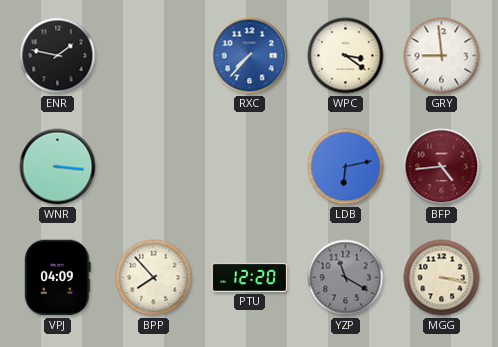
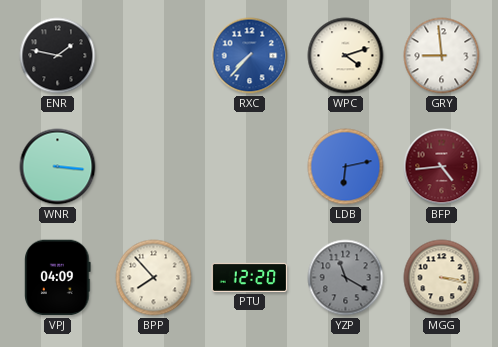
WPC: 3:21 -> 4:12
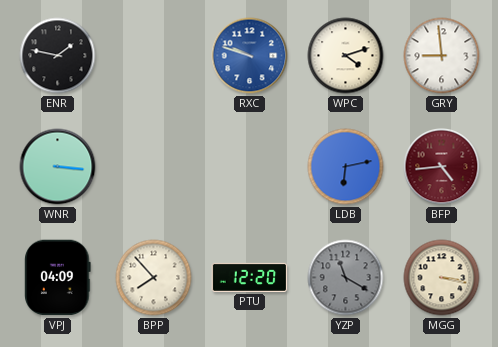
RXC: 7:37 -> 9:48
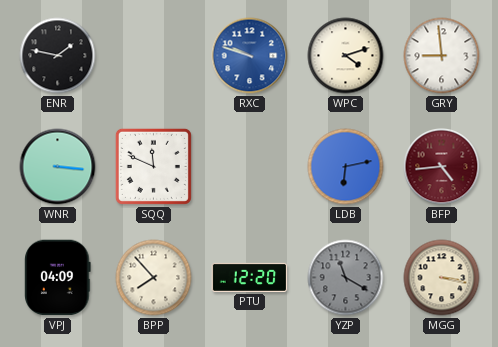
SQQ: none -> 11:49
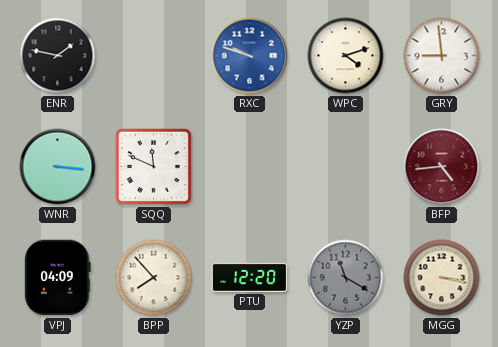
LDB: 6:13 -> none
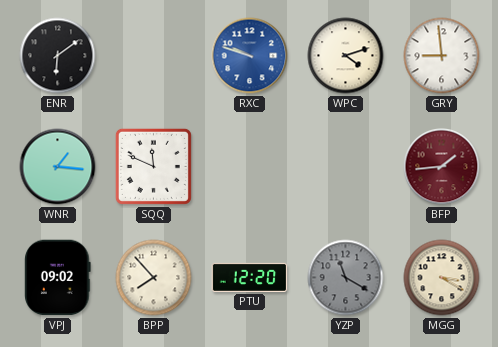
ENR: 1:47 -> 6:09
WNR: 3:16 -> 1:16
BFP: 4:44 -> 1:44
VPJ: 04:09 -> 09:02
MGG: 3:17 -> 3:20
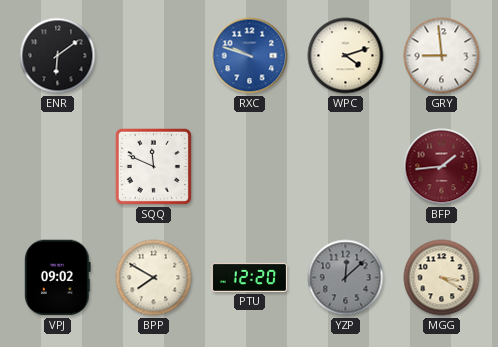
WNR: 1:16 -> none
BPP: 7:53 -> 7:50
YZP: 11:20 -> 12:08
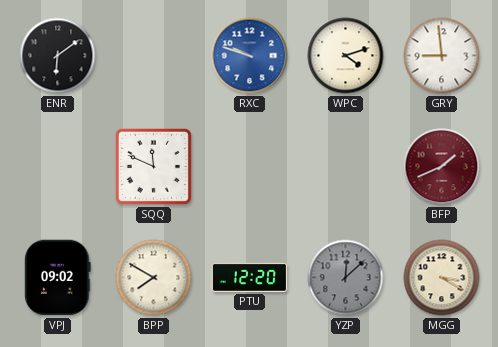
BFP: 1:44 -> 1:41
